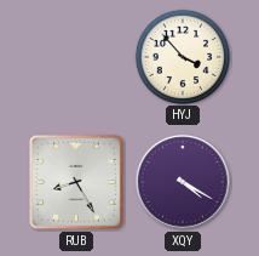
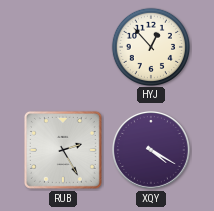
HYJ: 3:53 -> 12:53
RUB: 8:25 -> 2:25
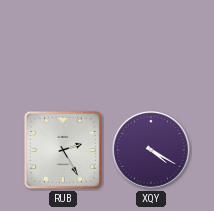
HYJ: 12:53 -> none
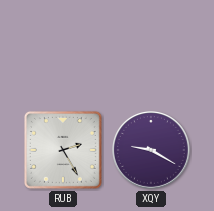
XQY: 4:20 -> 9:20
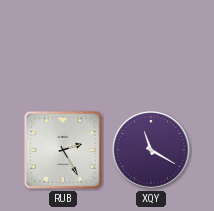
XQY: 9:20 -> 11:20
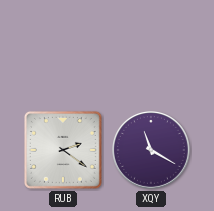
RUB: 2:25 -> 2:21
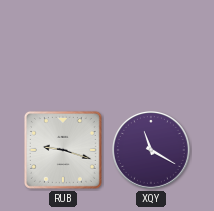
RUB: 2:21 -> 9:18
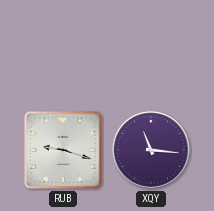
XQY: 11:20 -> 11:16
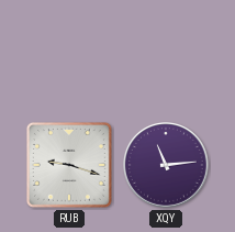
XQY: 11:16 -> 11:14
